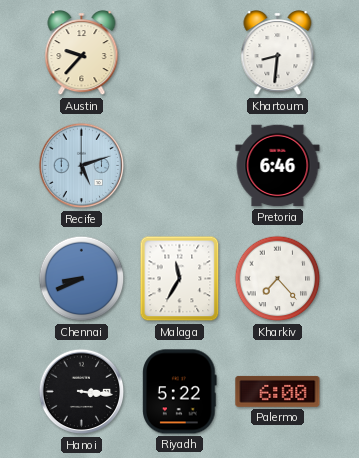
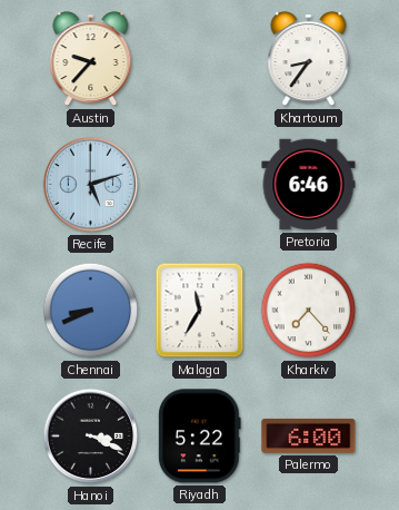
Khartoum: 8:31 -> 8:36
Hanoi: 3:16 -> 3:19
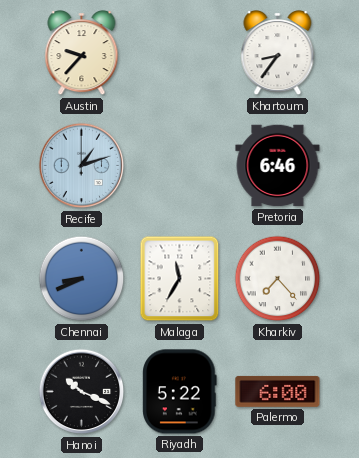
Recife: 5:12 -> 1:12
Hanoi: 3:19 -> 10:19
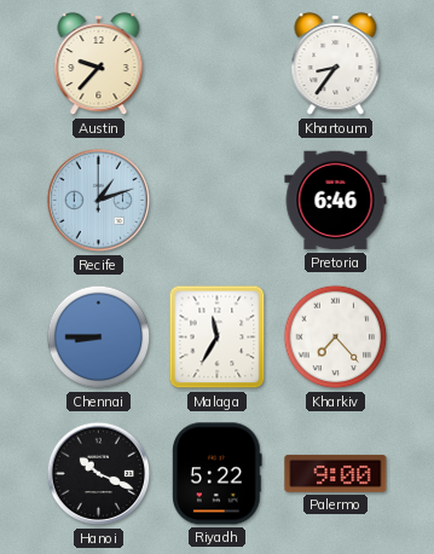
Chennai: 8:41 -> 8:45
Palermo: 6:00 -> 9:00
